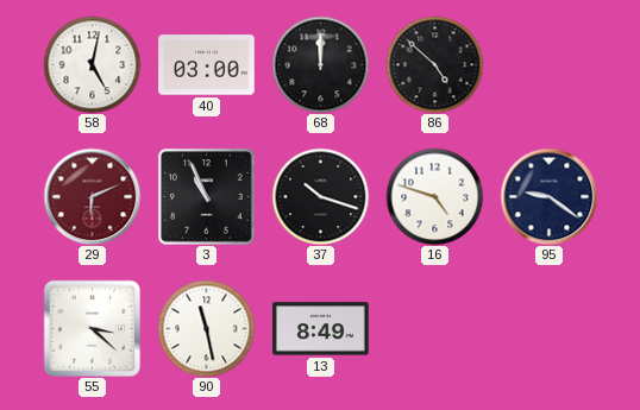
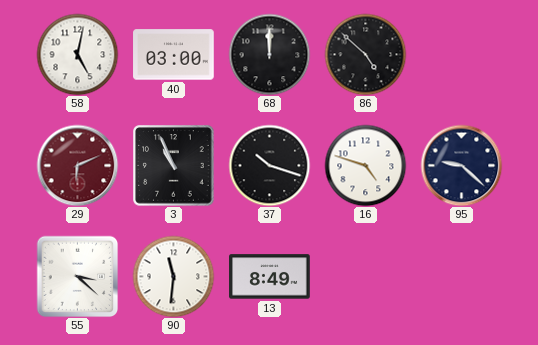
95: 9:21 -> 9:22
90: 11:28 -> 11:31
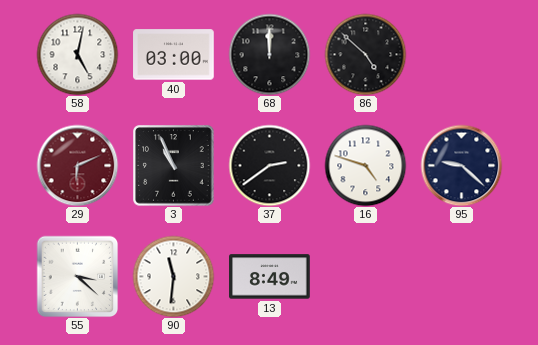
37: 10:18 -> 2:39
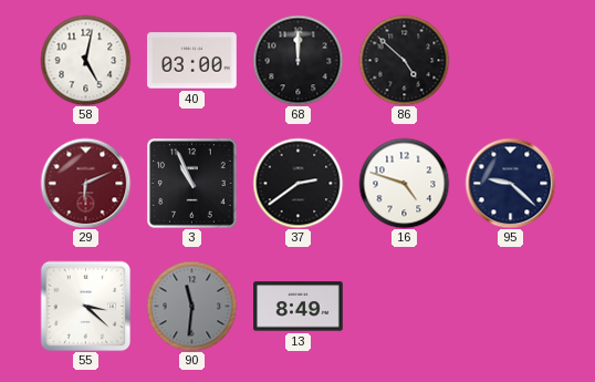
90 dial: white -> grey
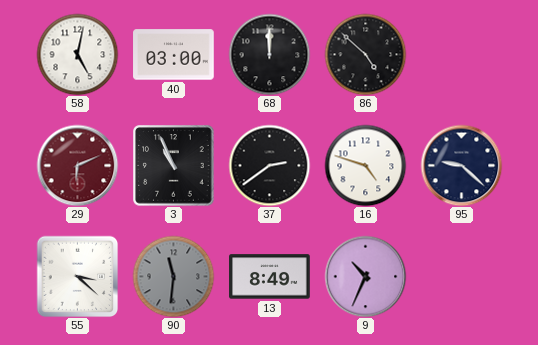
9: none -> 10:34
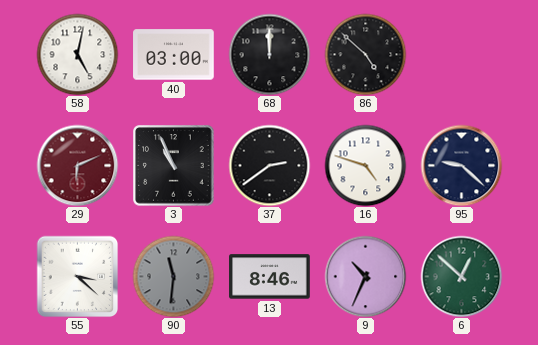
13: 8:49 -> 8:46
6: none -> 12:52
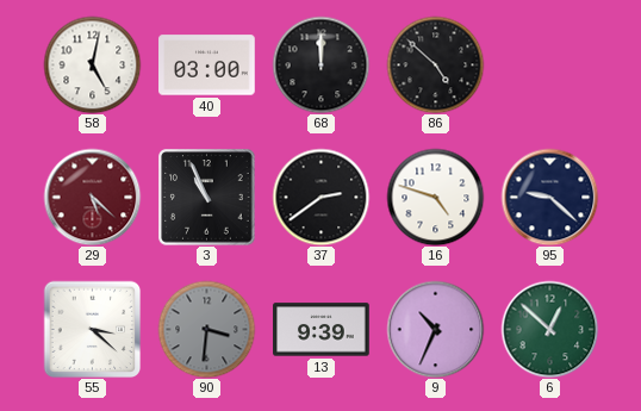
29: 6:11 -> 5:22
90: 11:31 -> 3:31
13: 8:46 -> 9:39
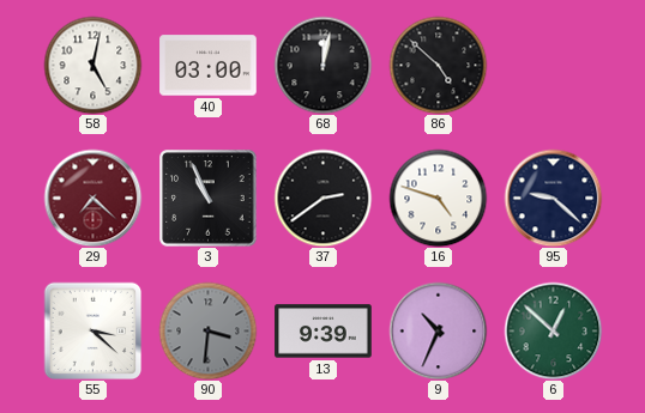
68: 12:00 -> 12:02
29: 5:22 -> 7:22
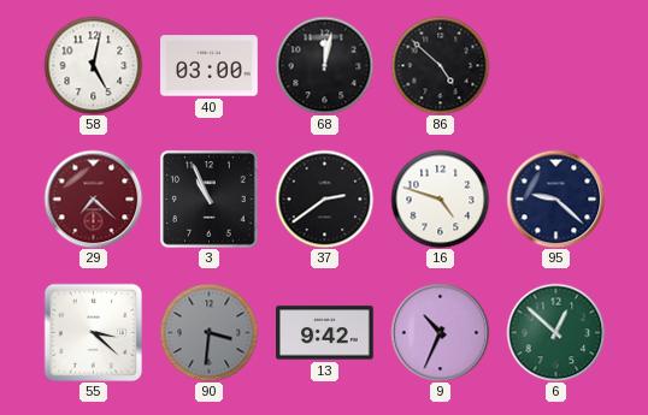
13: 9:39 -> 9:42
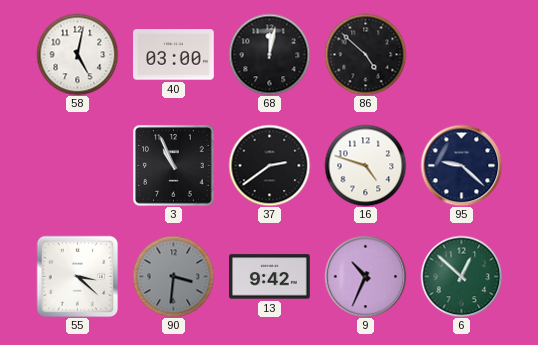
29: 7:22 -> none
